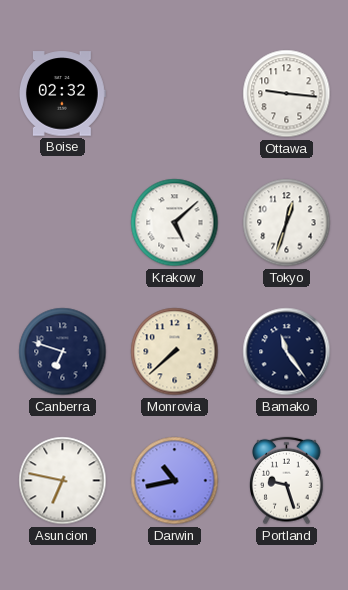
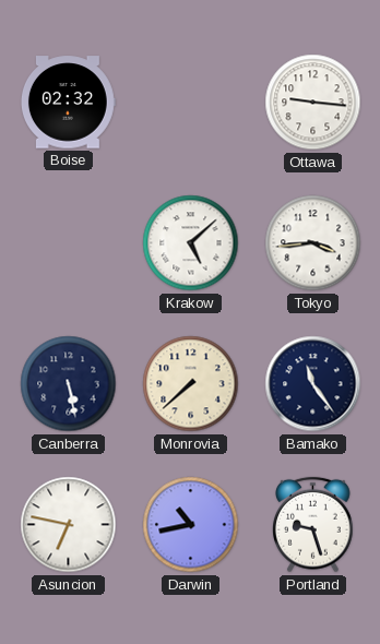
Tokyo: 12:33 -> 3:44
Canberra: 6:48 -> 5:28
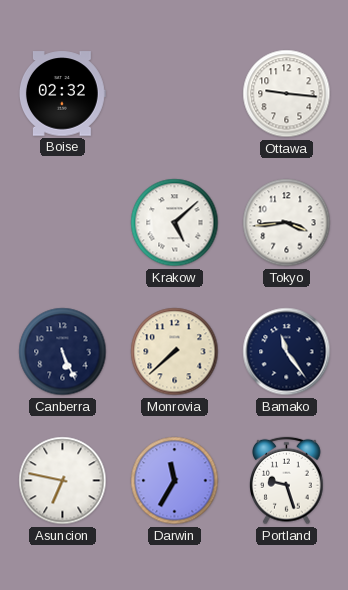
Canberra: 5:28 -> 5:26
Darwin: 10:43 -> 11:35
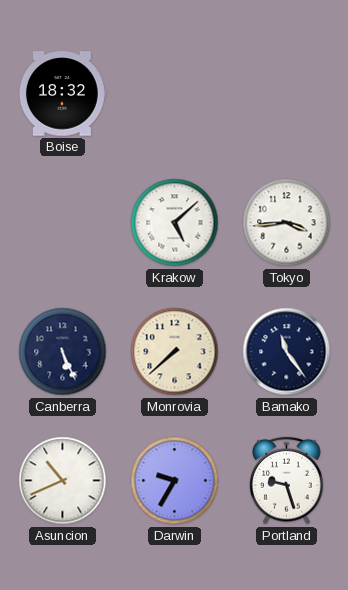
Boise: 02:32 -> 18:32
Ottawa: 9:16 -> none
Asuncion: 6:47 -> 10:41
Darwin: 11:35 -> 9:35
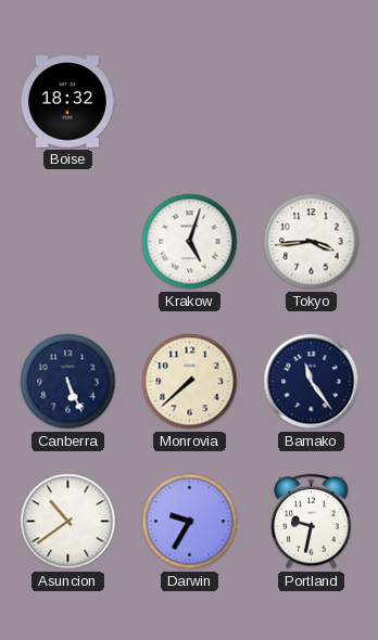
Krakow: 5:08 -> 5:03
Asuncion: 10:41 -> 10:39
Portland: 9:27 -> 9:32
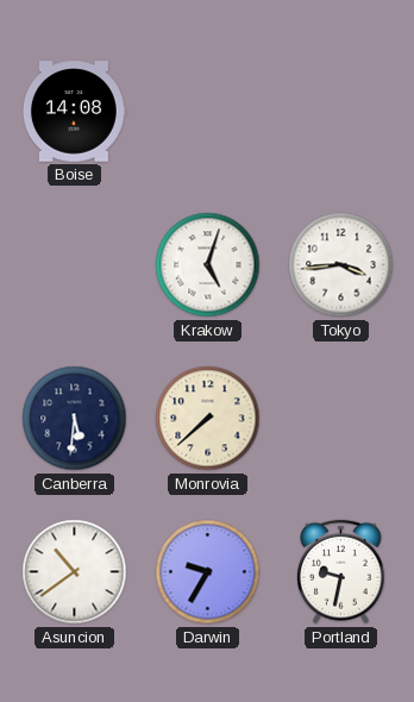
Boise: 18:32 -> 14:08
Canberra: 5:26 -> 5:31
Bamako: 11:24 -> none
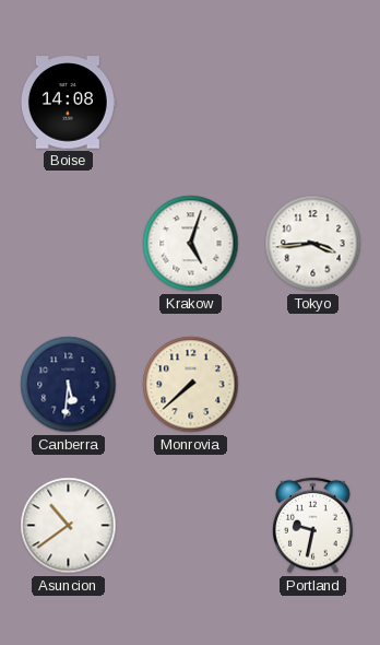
Darwin: 9:35 -> none
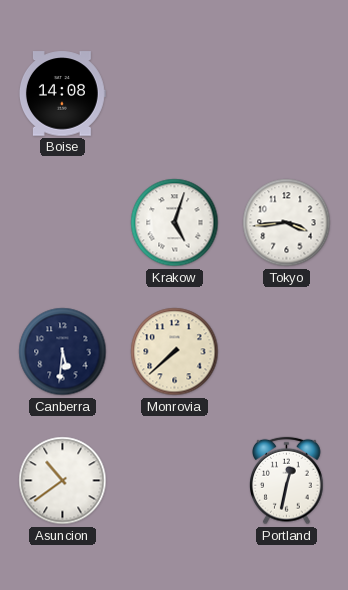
Portland: 9:32 -> 12:32
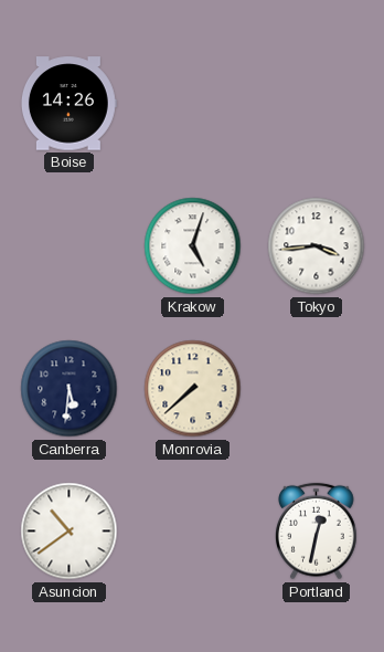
Boise: 14:08 -> 14:26
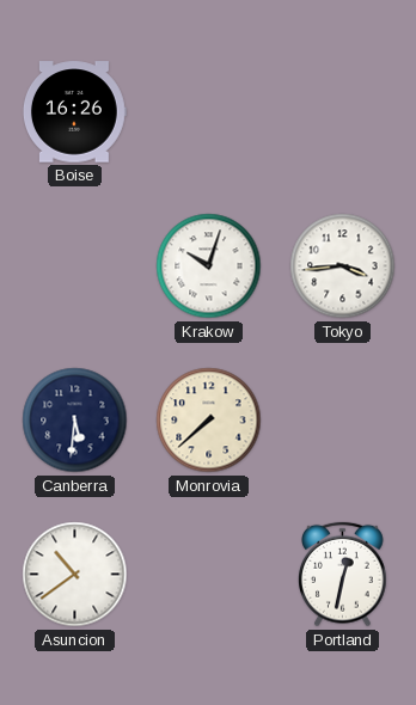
Boise: 14:26 -> 16:26
Krakow: 5:03 -> 10:03
